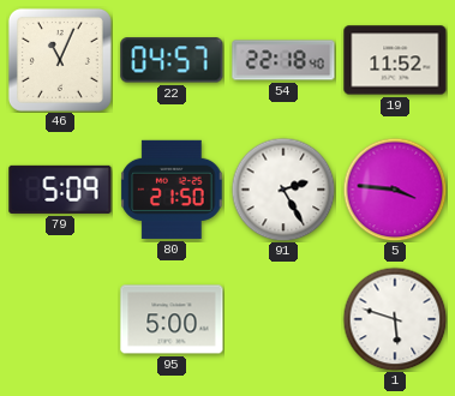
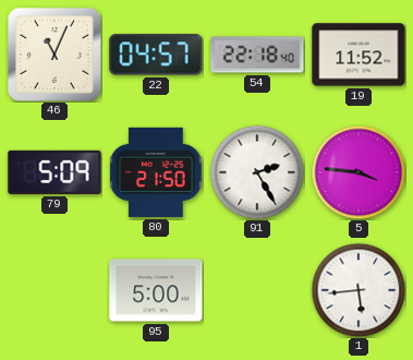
1: 5:48 -> 5:44
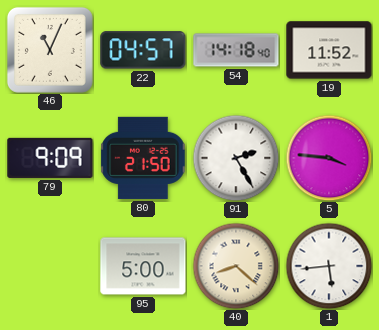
54: 22:18 -> 14:18
79: 5:09 -> 9:09
40: none -> 8:22
